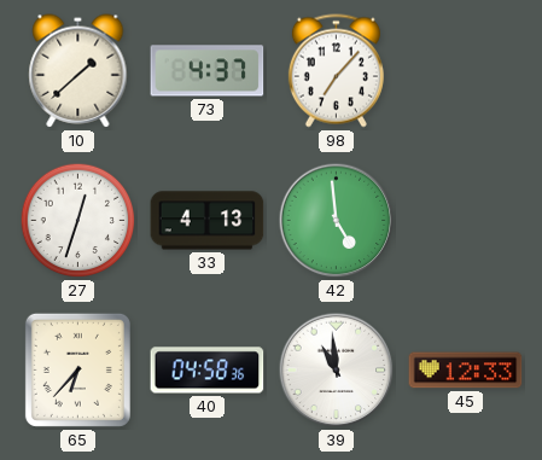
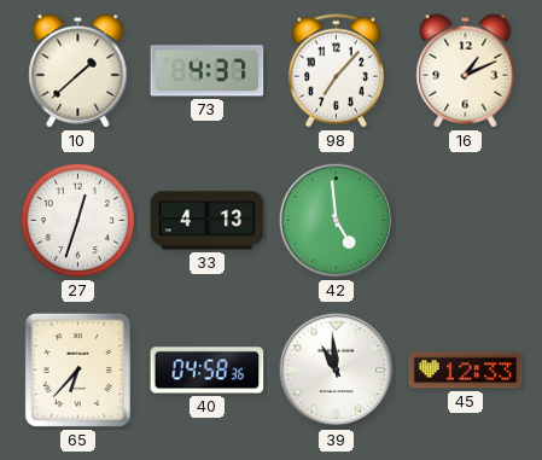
16: none -> 1:11
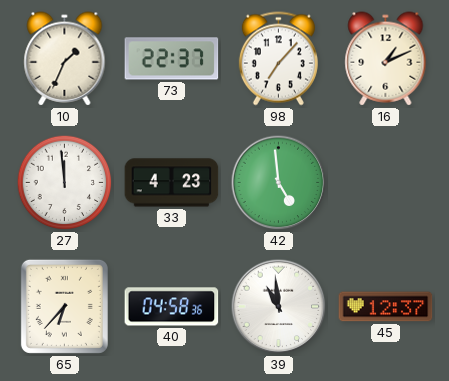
10: 1:38 -> 1:34
73: 4:37 -> 22:37
27: 12:33 -> 11:59
33: 4:13 -> 4:23
45: 12:33 -> 12:37
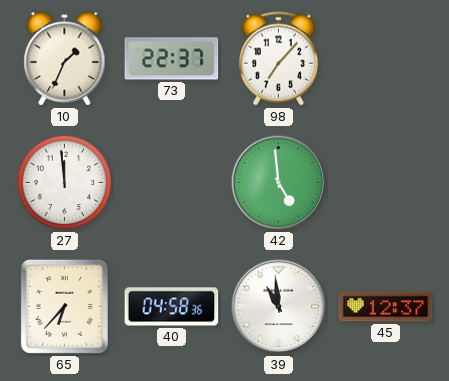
16: 1:11 -> none
33: 4:23 -> none
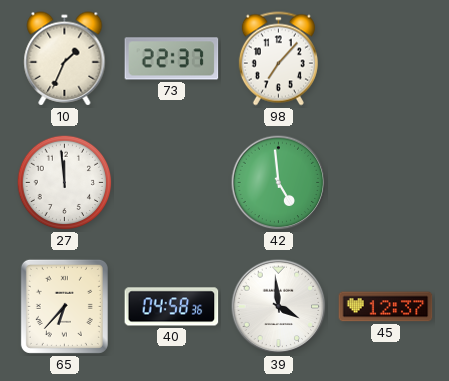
39: 10:59 -> 3:59
